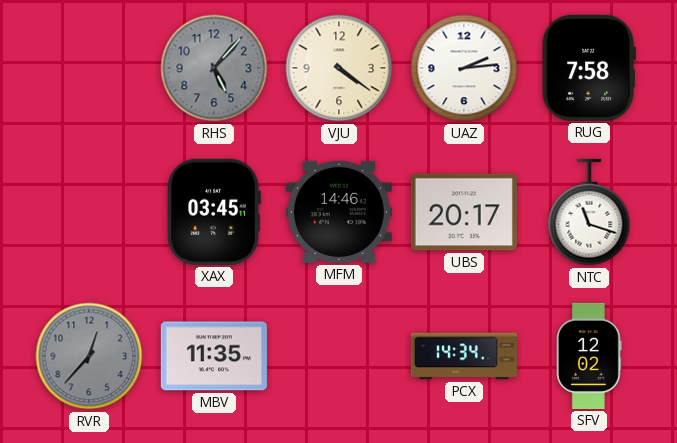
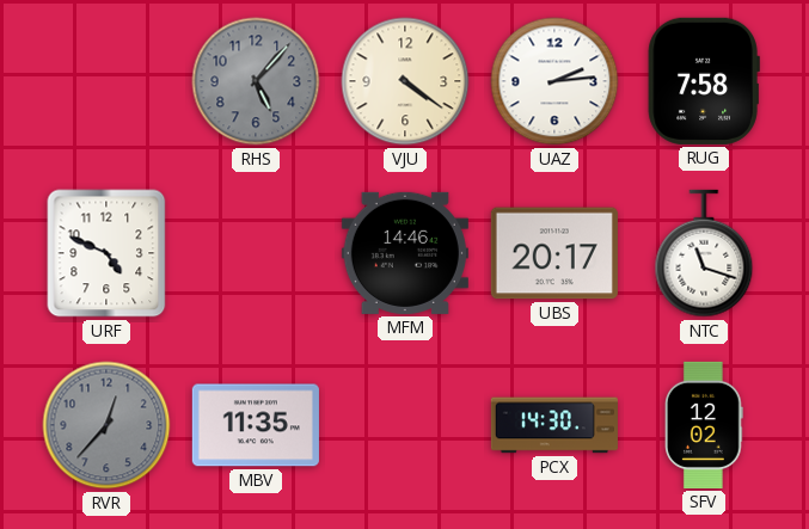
URF: none -> 4:49
XAX: 03:45 -> none
PCX: 14:34 -> 14:30
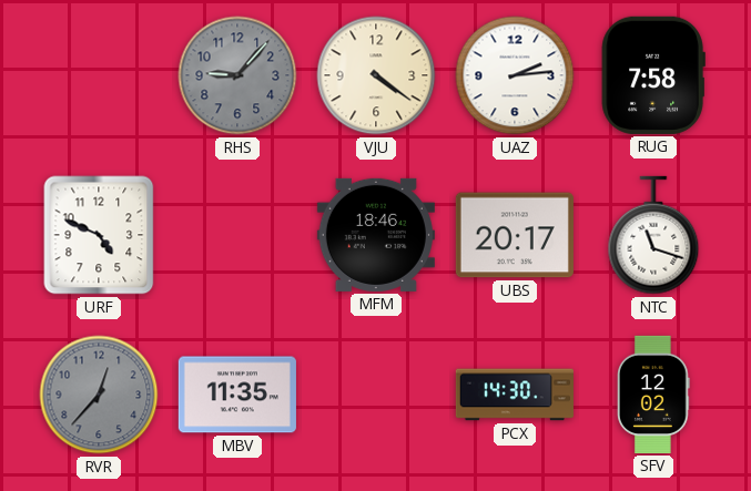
RHS: 5:07 -> 9:07
MFM: 14:46 -> 18:46
